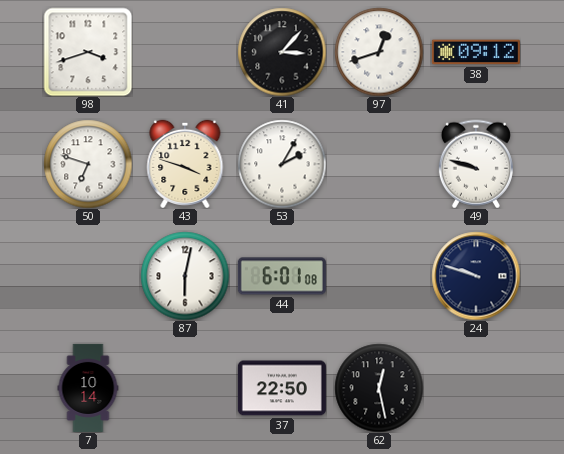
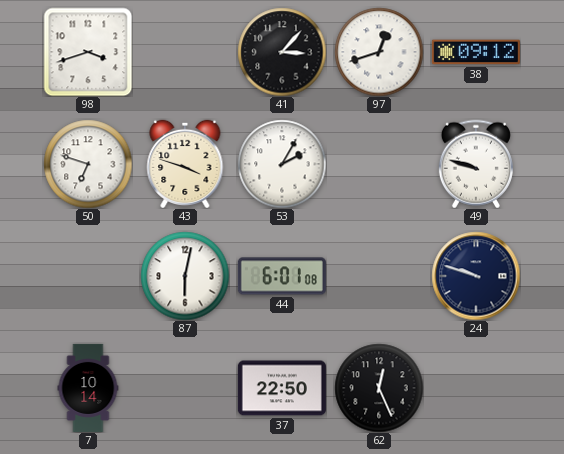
62: 12:28 -> 12:26
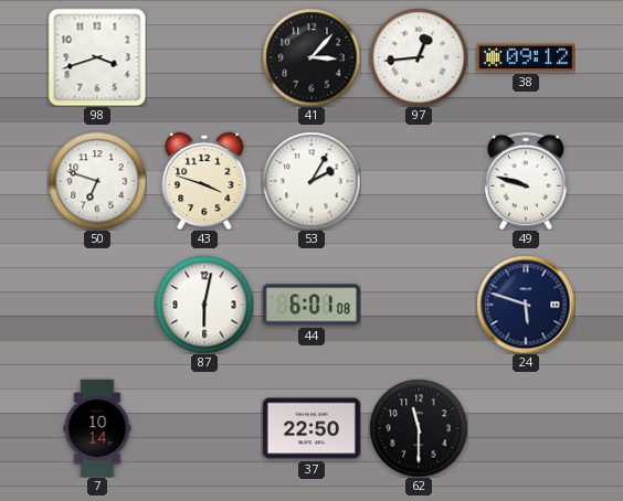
97: 12:42 -> 12:44
24: 9:48 -> 5:48
62: 12:26 -> 11:30
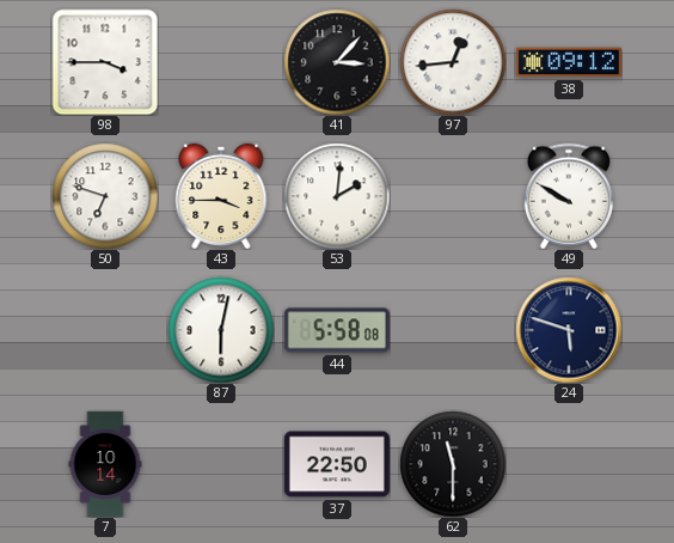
98: 3:42 -> 3:45
43: 3:48 -> 3:45
53: 2:05 -> 2:01
49: 9:48 -> 9:50
44: 6:01 -> 5:58
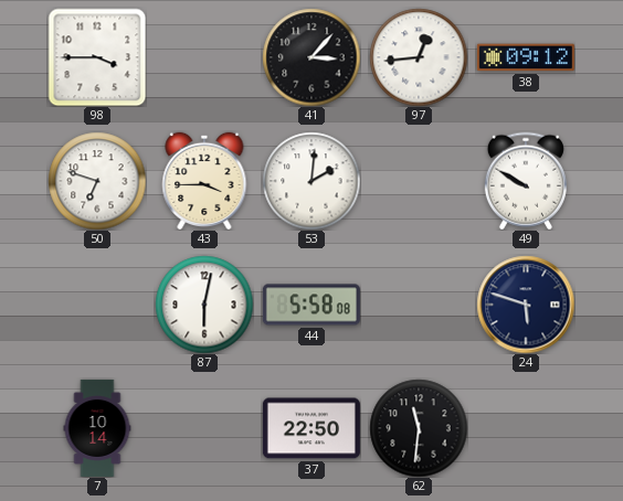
62: 11:30 -> 11:31
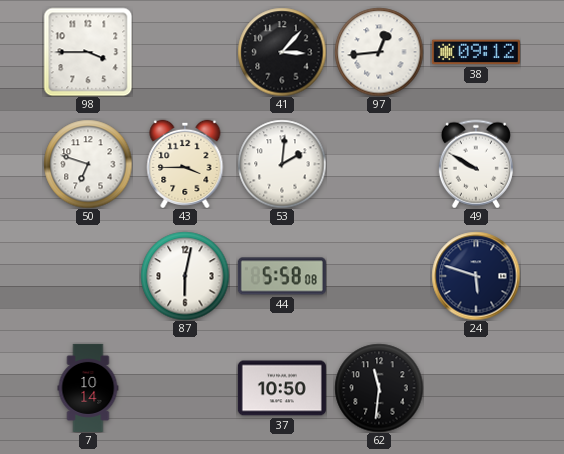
37: 22:50 -> 10:50
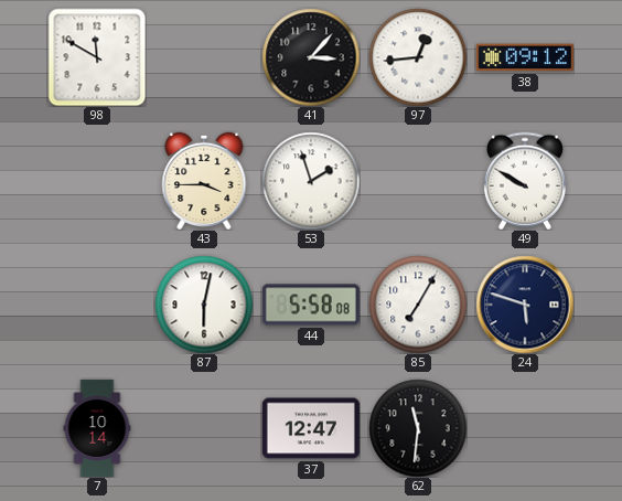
98: 3:45 -> 11:50
50: 6:48 -> none
53: 2:01 -> 1:57
85: none -> 7:05
37: 10:50 -> 12:47
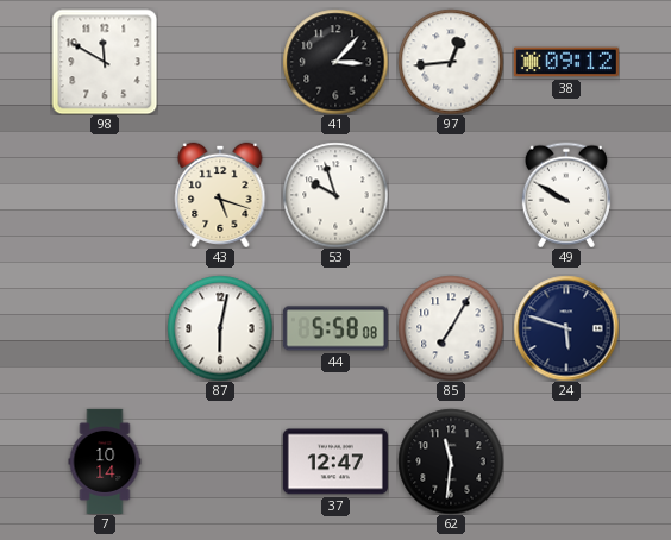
43: 3:45 -> 5:18
53: 1:57 -> 9:57
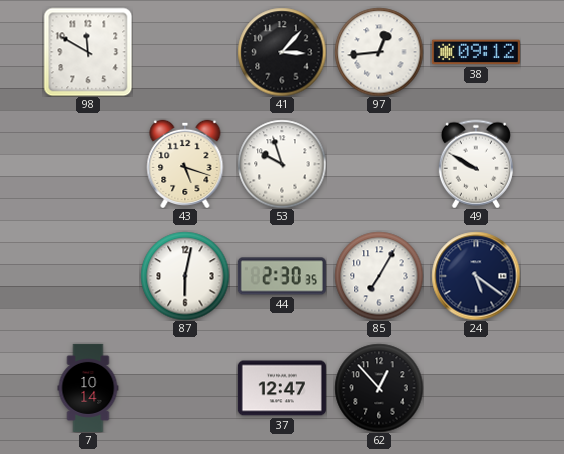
44: 5:58 -> 2:30
24: 5:48 -> 5:21
62: 11:31 -> 12:53
